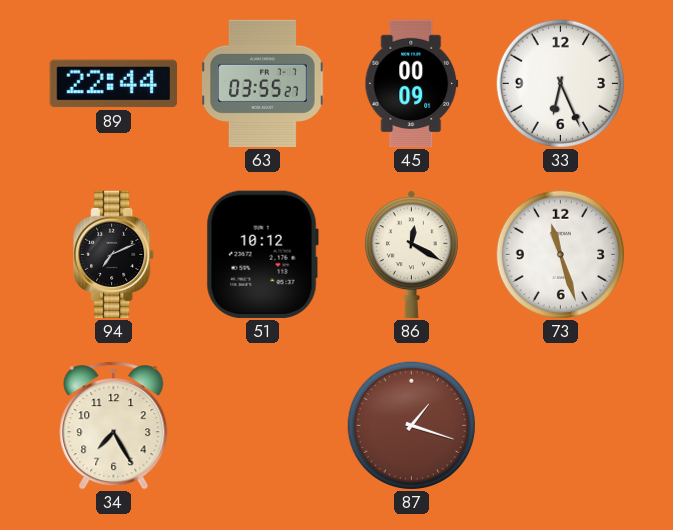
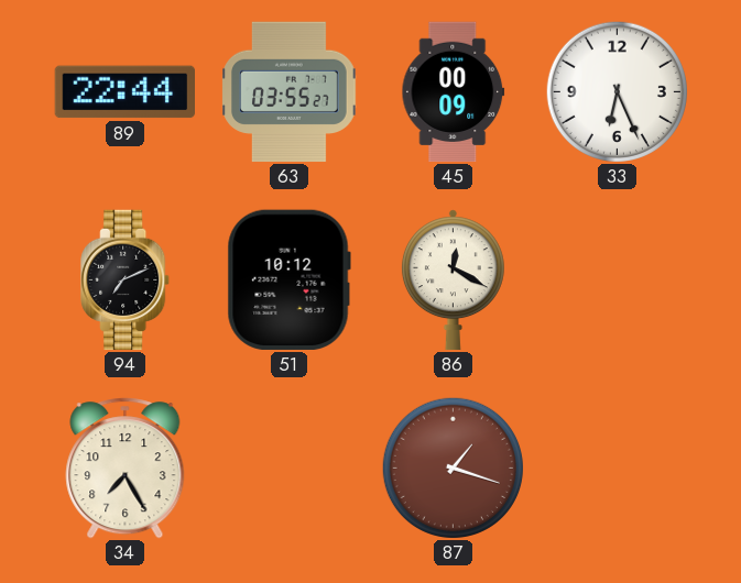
73: 11:27 -> none
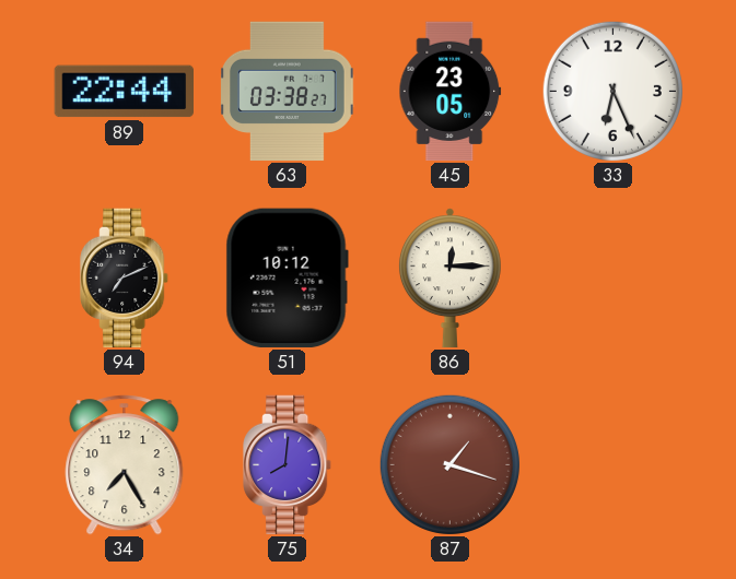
63: 03:55 -> 03:38
45: 00:09 -> 23:05
86: 12:20 -> 12:15
75: none -> 8:01
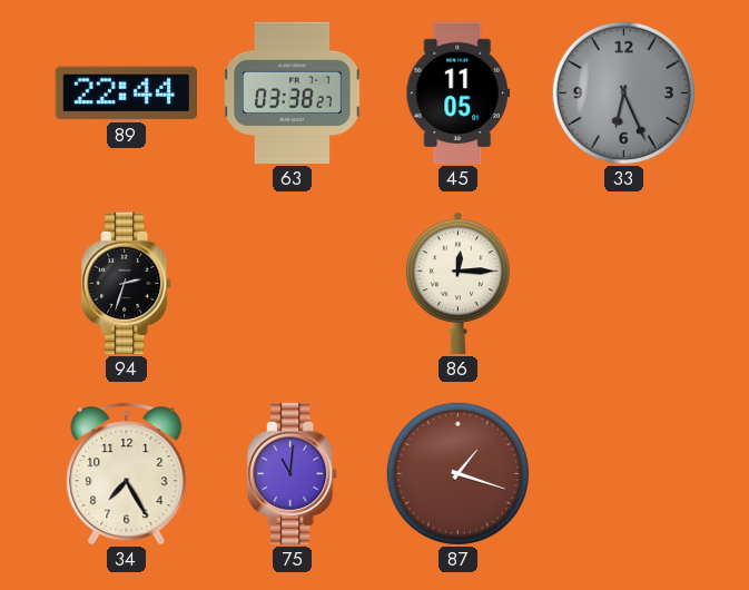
45: 23:05 -> 11:05
33 dial: white -> grey
94: 7:11 -> 2:33
51: 10:12 -> none
75: 8:01 -> 11:01
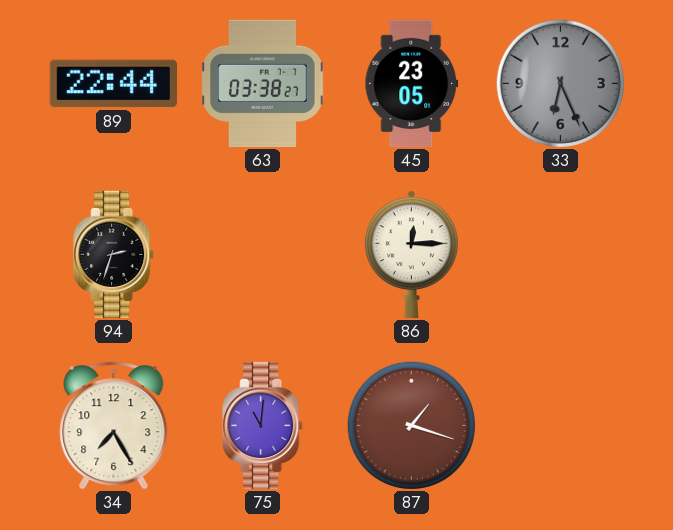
45: 11:05 -> 23:05
